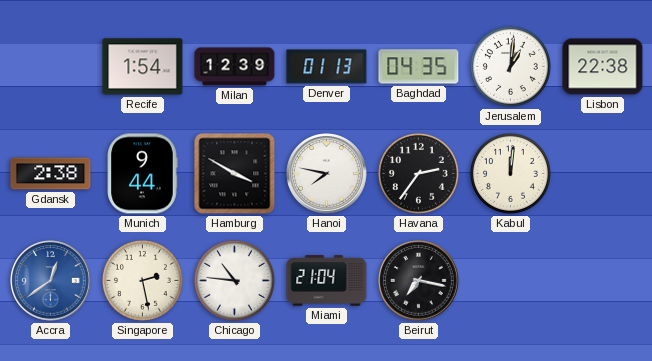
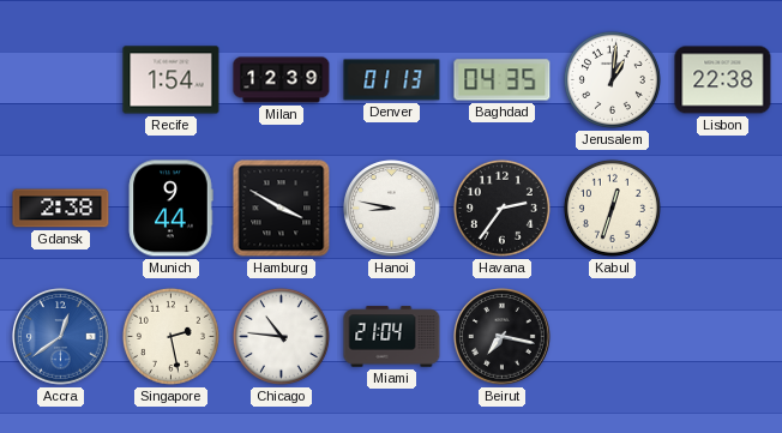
Hanoi: 7:47 -> 8:47
Kabul: 12:01 -> 12:33
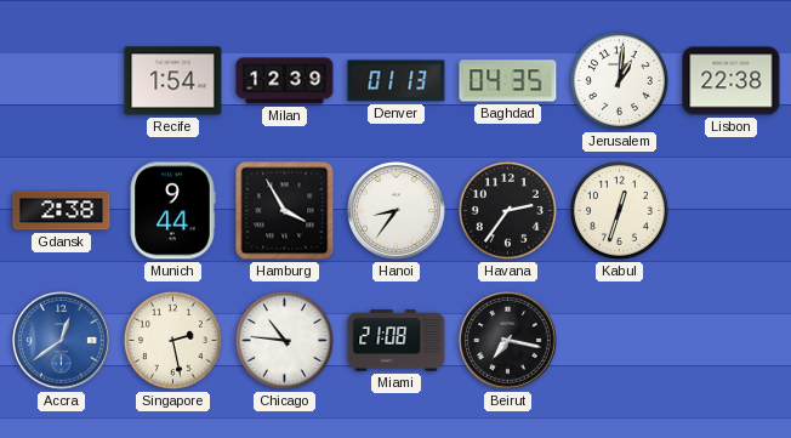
Hamburg: 3:50 -> 3:55
Hanoi: 8:47 -> 8:36
Miami: 21:04 -> 21:08
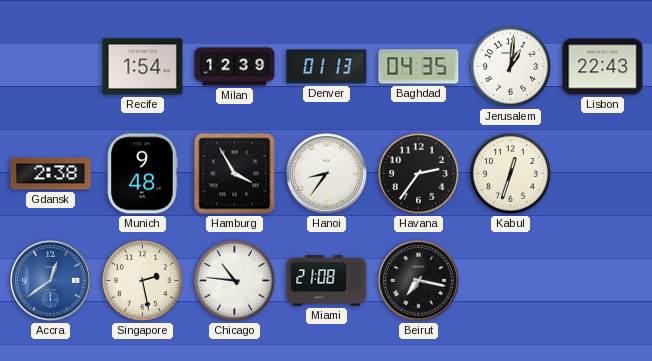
Lisbon: 22:38 -> 22:43
Munich: 9:44 -> 9:48
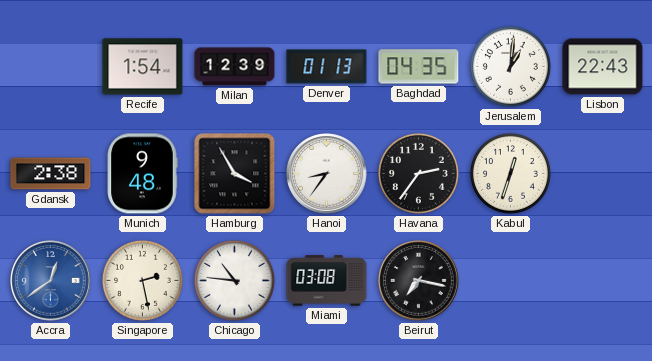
Miami: 21:08 -> 03:08
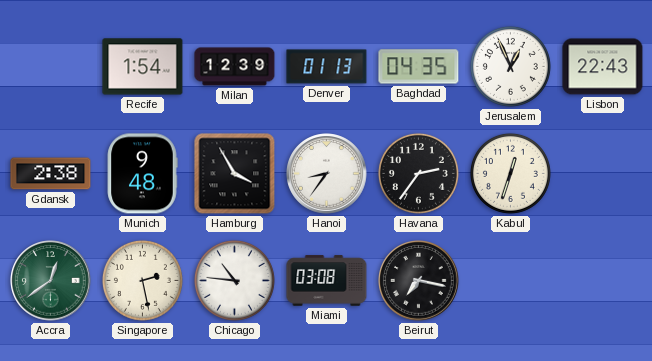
Jerusalem: 1:01 -> 12:56
Accra dial: blue -> green
